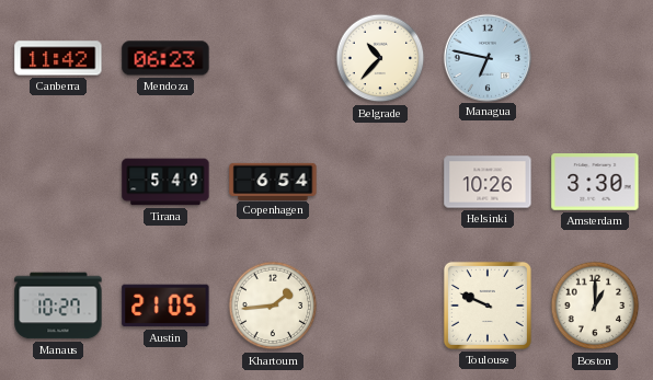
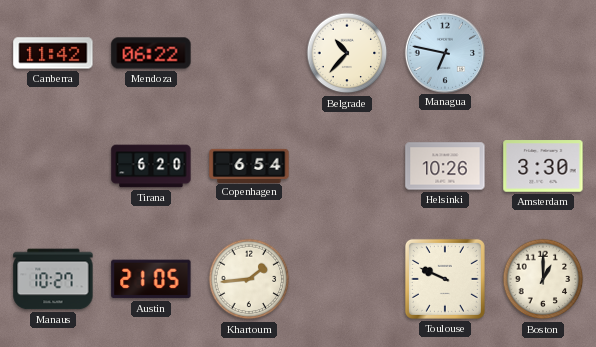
Mendoza: 06:23 -> 06:22
Tirana: 5:49 -> 6:20
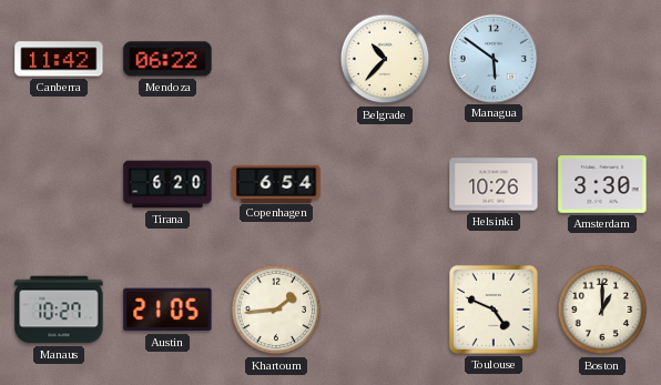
Managua: 6:47 -> 5:51
Toulouse: 9:49 -> 4:49
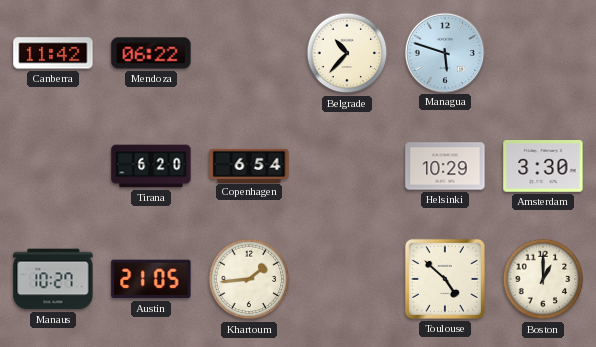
Managua: 5:51 -> 5:48
Helsinki: 10:26 -> 10:29
Toulouse: 4:49 -> 4:52
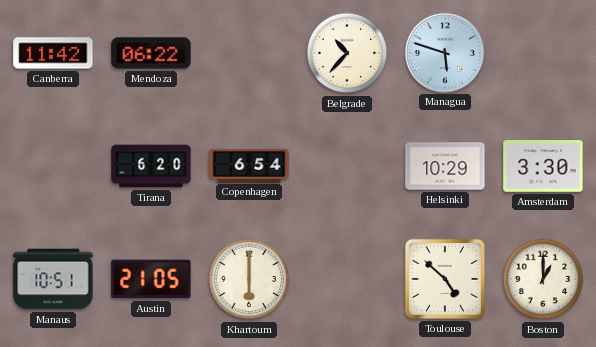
Manaus: 10:27 -> 10:51
Khartoum: 1:44 -> 6:00
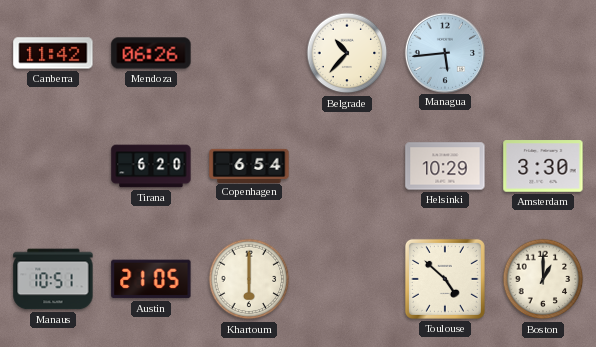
Mendoza: 06:22 -> 06:26
Managua: 5:48 -> 5:44
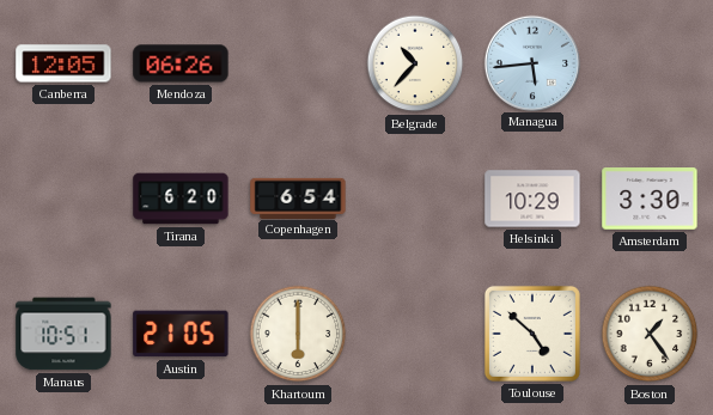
Canberra: 11:42 -> 12:05
Boston: 1:00 -> 1:24
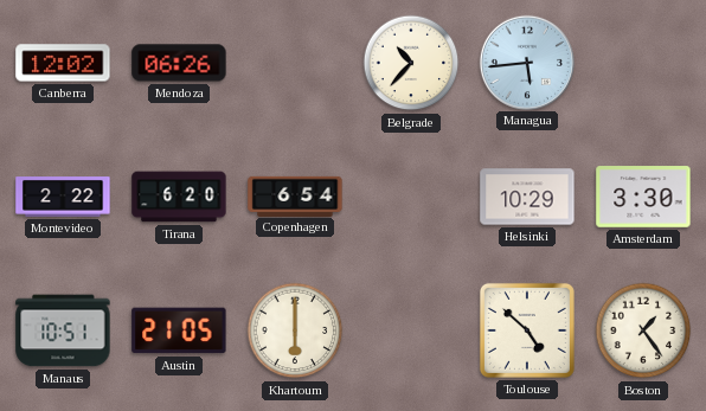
Canberra: 12:05 -> 12:02
Montevideo: none -> 2:22
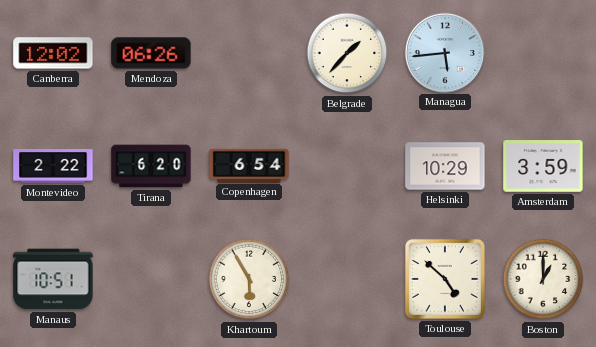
Belgrade: 10:37 -> 1:37
Amsterdam: 3:30 -> 3:59
Austin: 21:05 -> none
Khartoum: 6:00 -> 5:55
Boston: 1:24 -> 1:00
